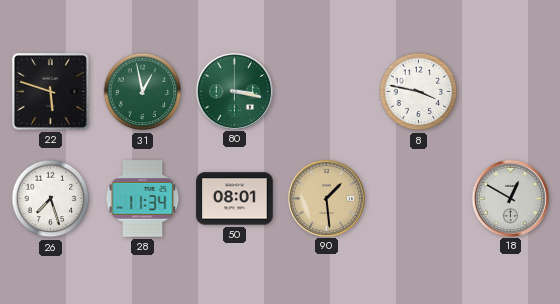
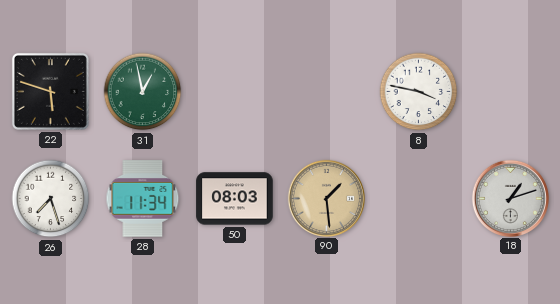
80: 3:17 -> none
50: 08:01 -> 08:03
18: 12:50 -> 1:12
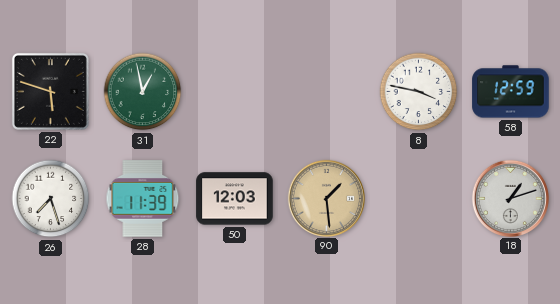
58: none -> 12:59
28: 11:34 -> 11:39
50: 08:03 -> 12:03
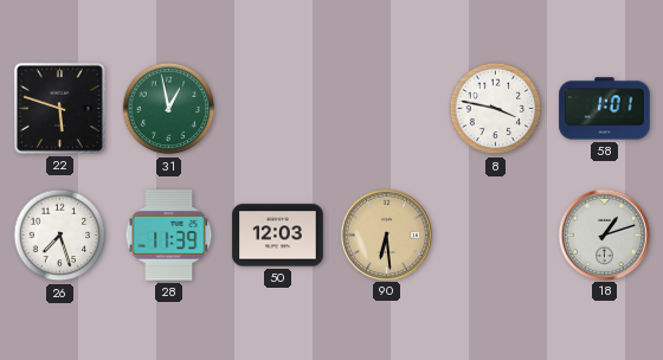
58: 12:59 -> 1:01
90: 1:29 -> 6:29
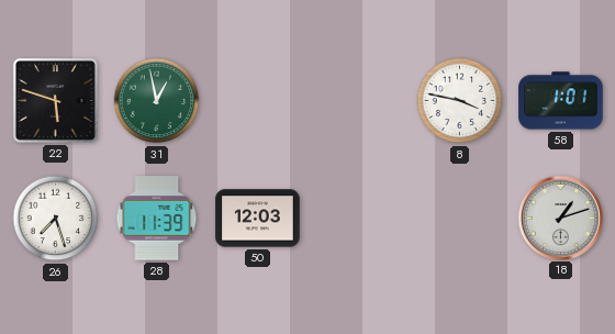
90: 6:29 -> none
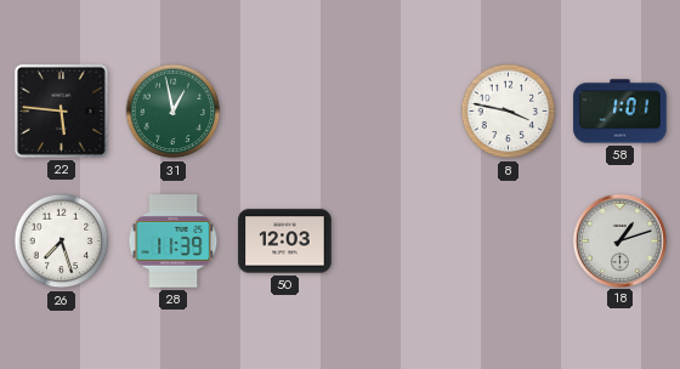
22: 5:48 -> 5:46
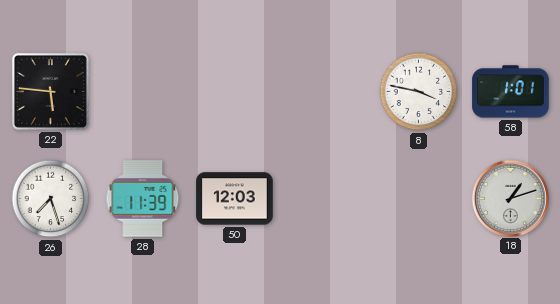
31: 12:58 -> none
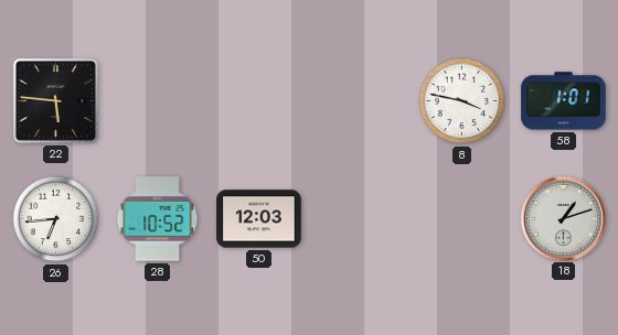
26: 7:27 -> 6:44
28: 11:39 -> 10:52
